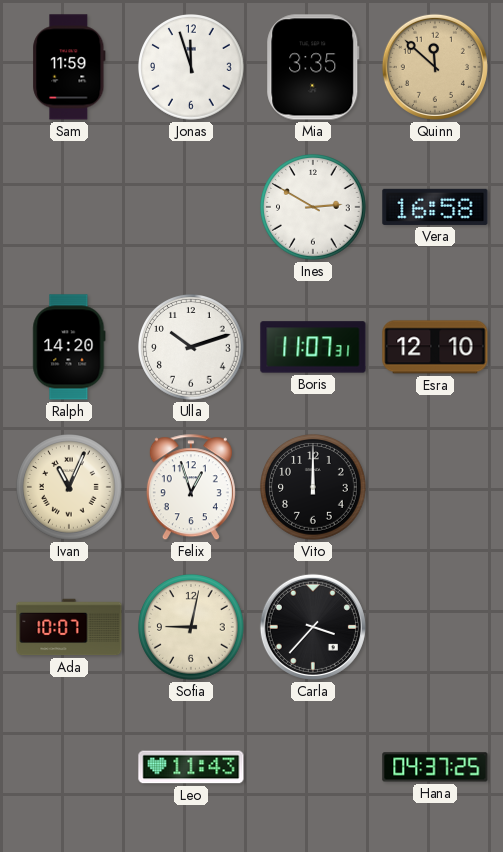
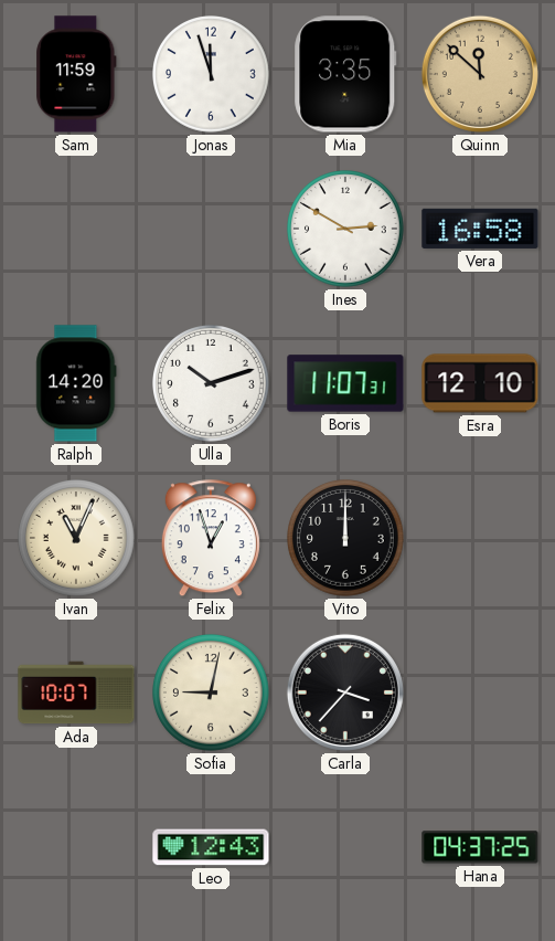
Leo: 11:43 -> 12:43
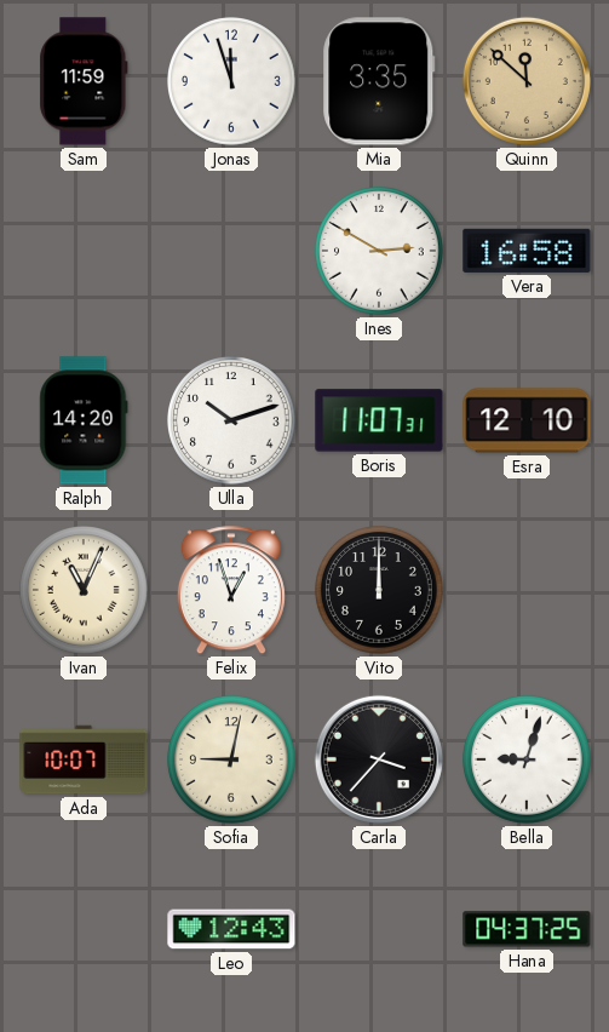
Bella: none -> 9:03
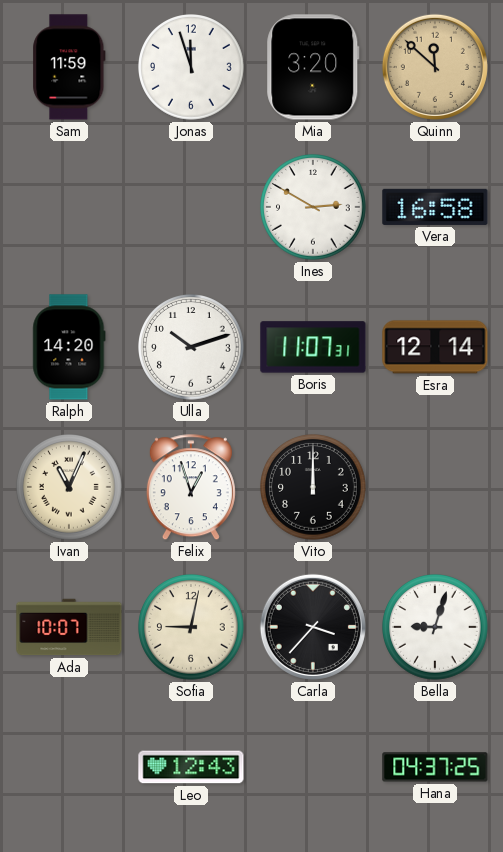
Mia: 3:35 -> 3:20
Esra: 12:10 -> 12:14
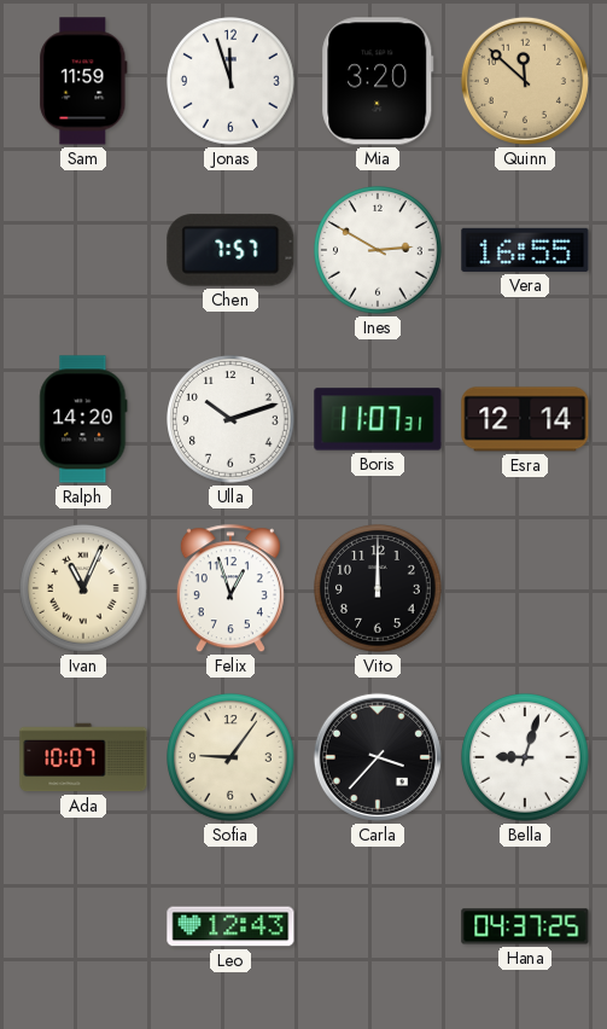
Chen: none -> 7:57
Vera: 16:58 -> 16:55
Sofia: 9:02 -> 9:06
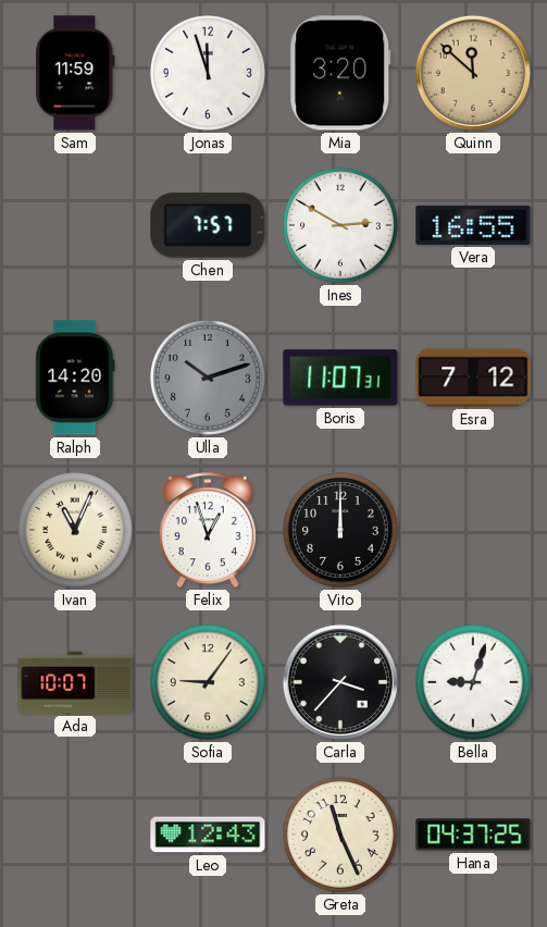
Ulla dial: white -> grey
Esra: 12:14 -> 7:12
Greta: none -> 11:26
